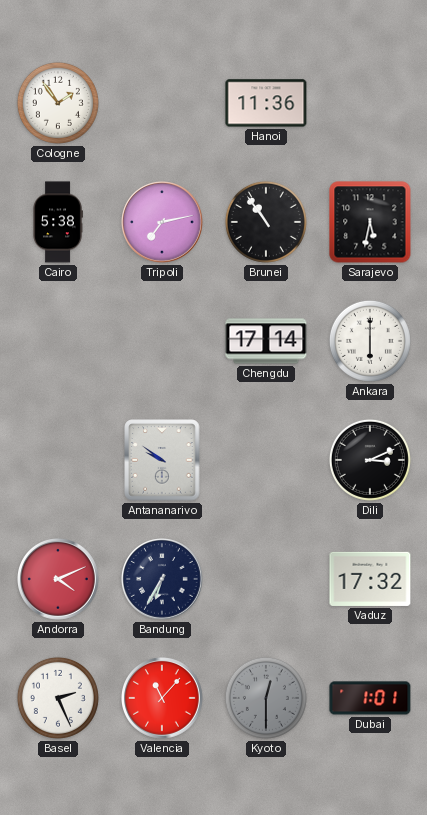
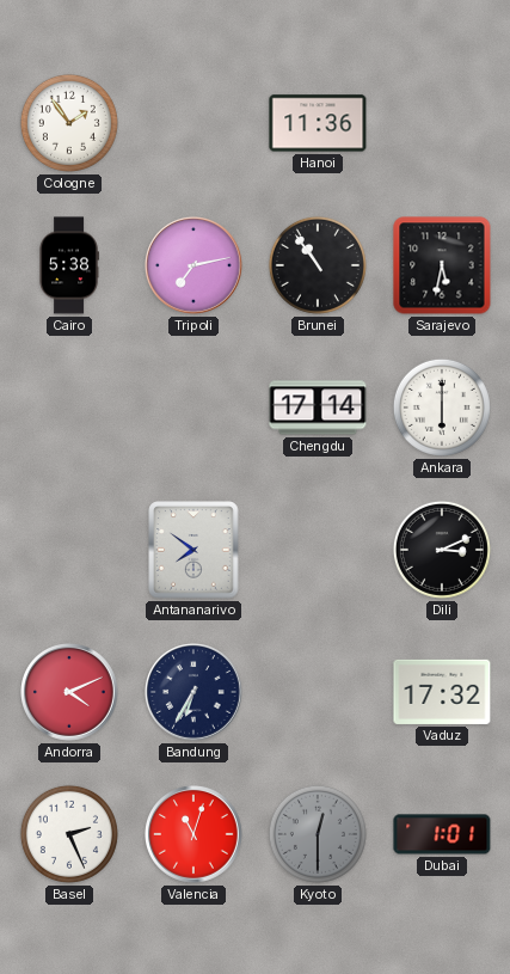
Antananarivo: 9:51 -> 7:51
Valencia: 11:07 -> 11:03
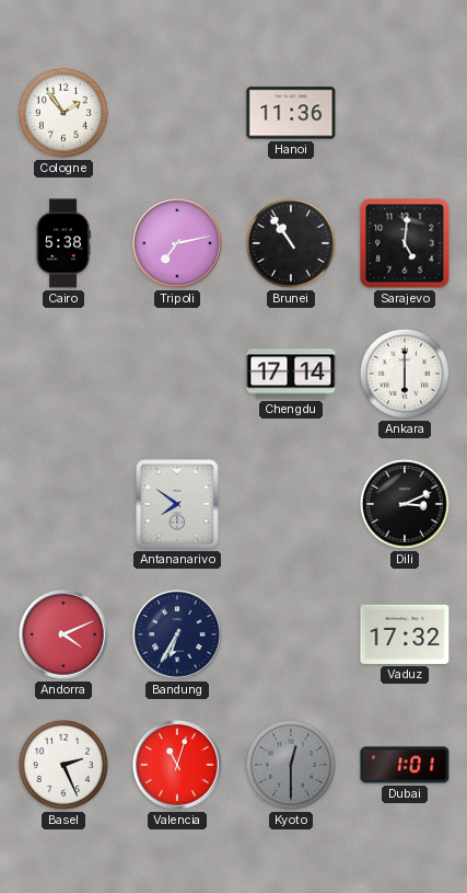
Sarajevo: 5:32 -> 5:01
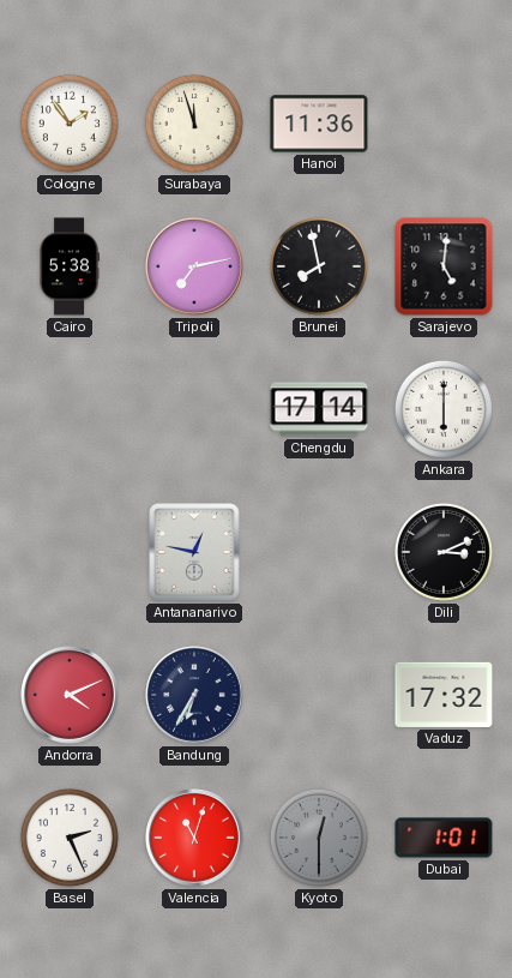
Surabaya: none -> 11:57
Brunei: 10:54 -> 7:58
Antananarivo: 7:51 -> 12:47
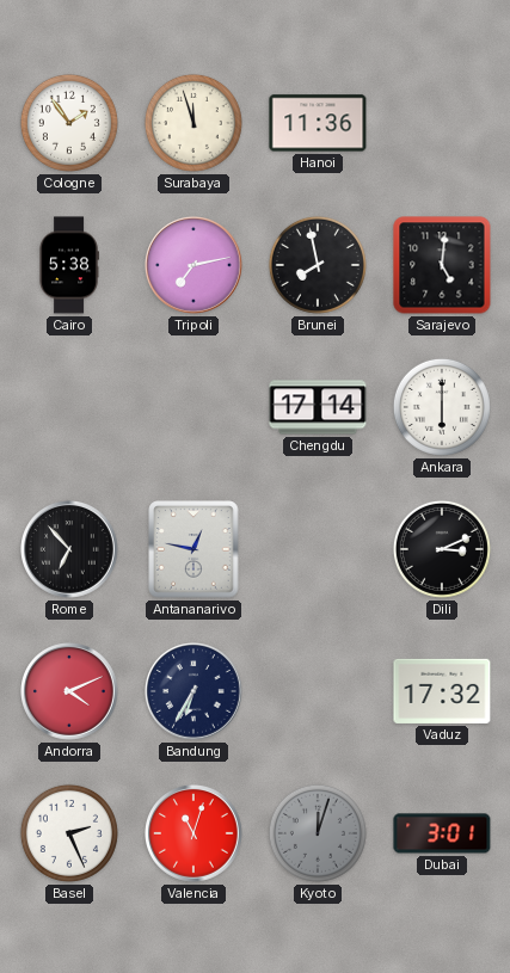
Rome: none -> 6:53
Kyoto: 12:30 -> 12:03
Dubai: 1:01 -> 3:01
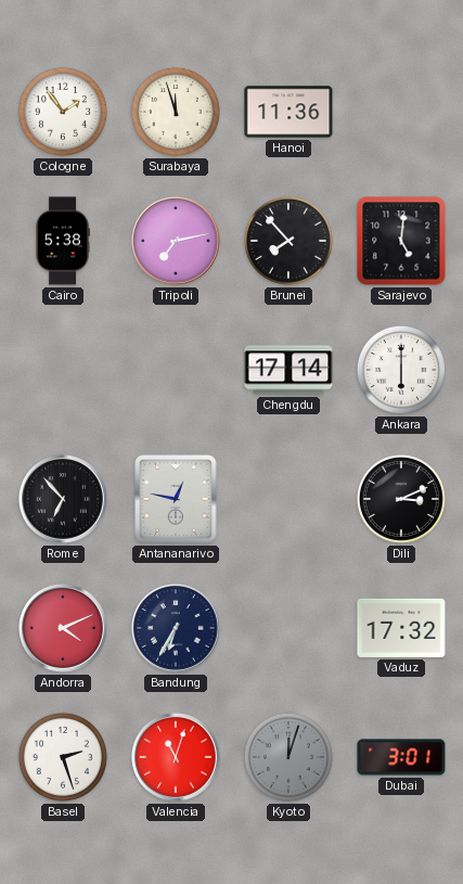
Brunei: 7:58 -> 7:53
Basel: 2:26 -> 2:27
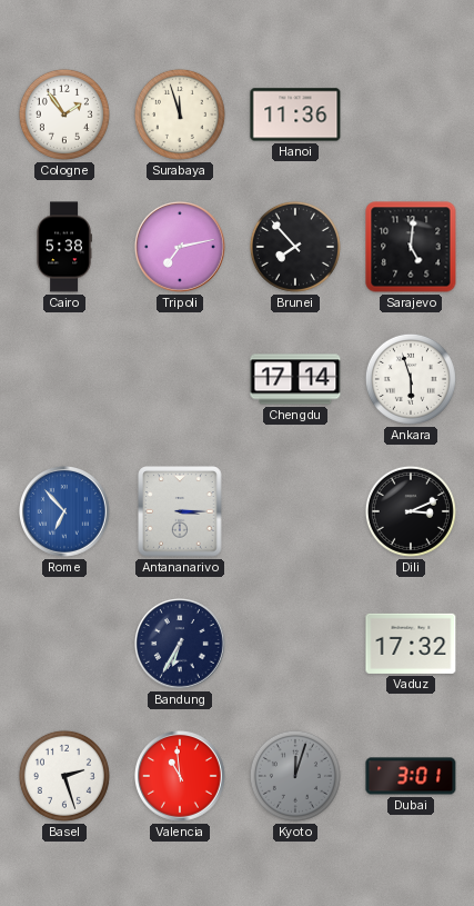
Ankara: 6:00 -> 5:57
Rome dial: black -> blue
Antananarivo: 12:47 -> 3:15
Andorra: 4:11 -> none
Valencia: 11:03 -> 10:59
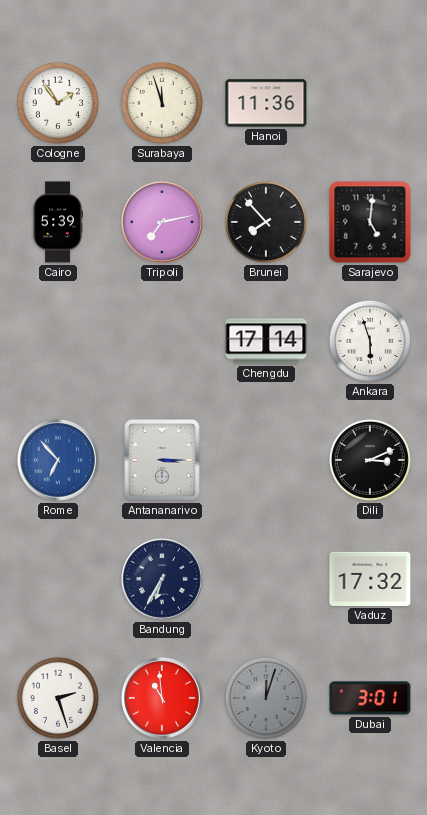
Cairo: 5:38 -> 5:39
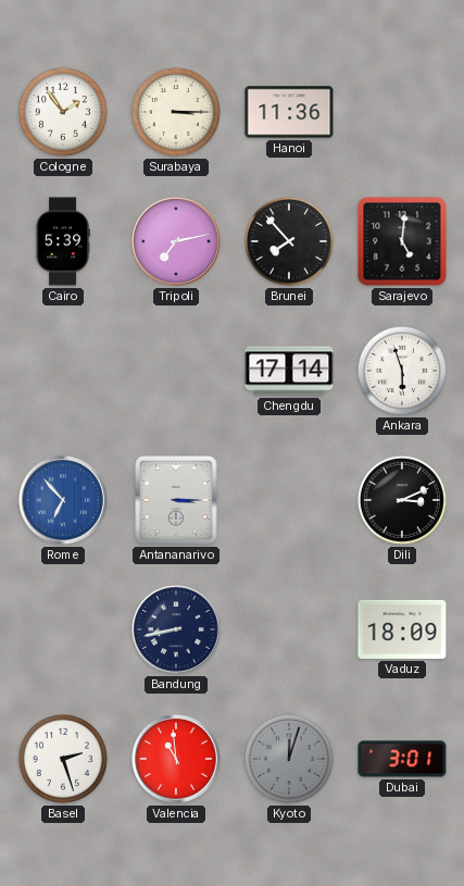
Surabaya: 11:57 -> 3:15
Bandung: 6:35 -> 8:43
Vaduz: 17:32 -> 18:09
